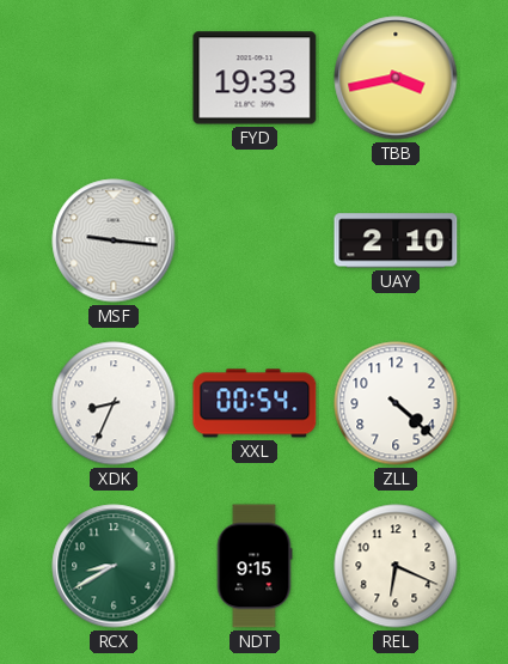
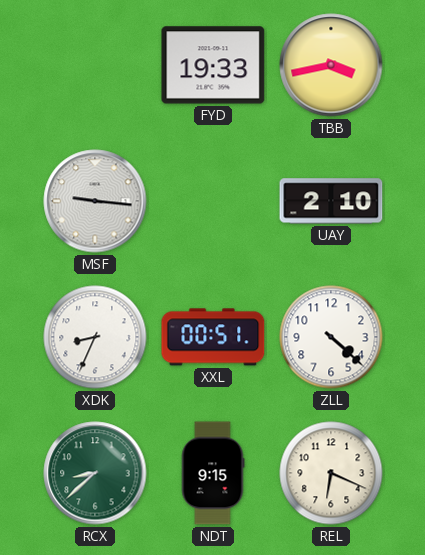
XXL: 00:54 -> 00:51
RCX: 8:40 -> 8:38
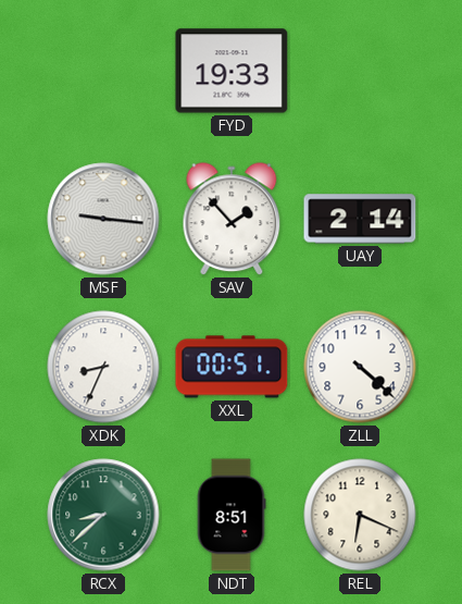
TBB: 3:43 -> none
SAV: none -> 1:53
UAY: 2:10 -> 2:14
NDT: 9:15 -> 8:51
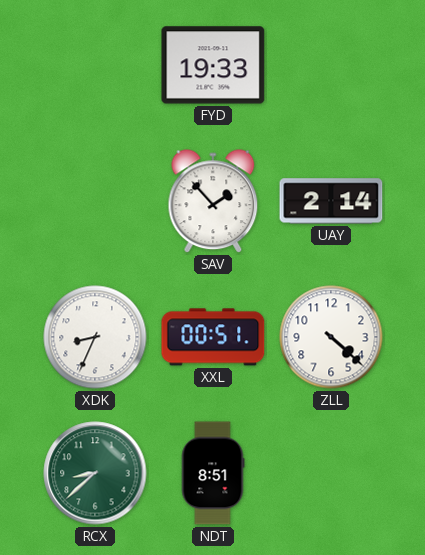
MSF: 9:16 -> none
REL: 6:19 -> none
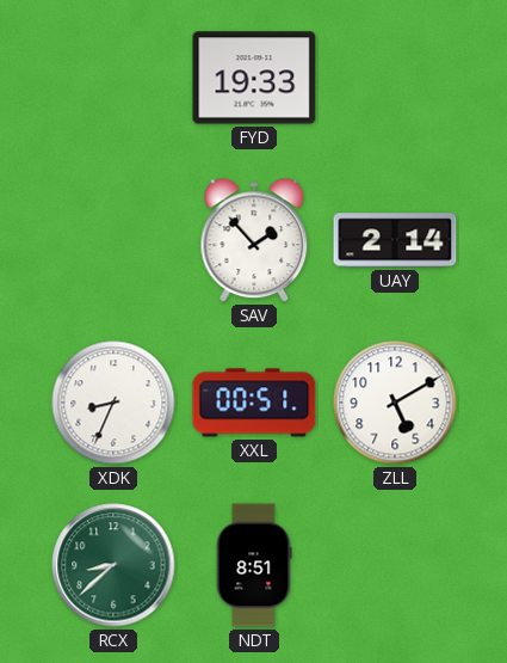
ZLL: 4:22 -> 5:10
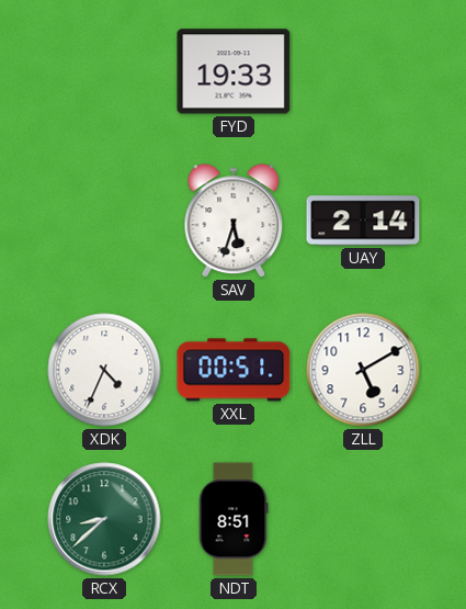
SAV: 1:53 -> 5:33
XDK: 8:34 -> 4:34
